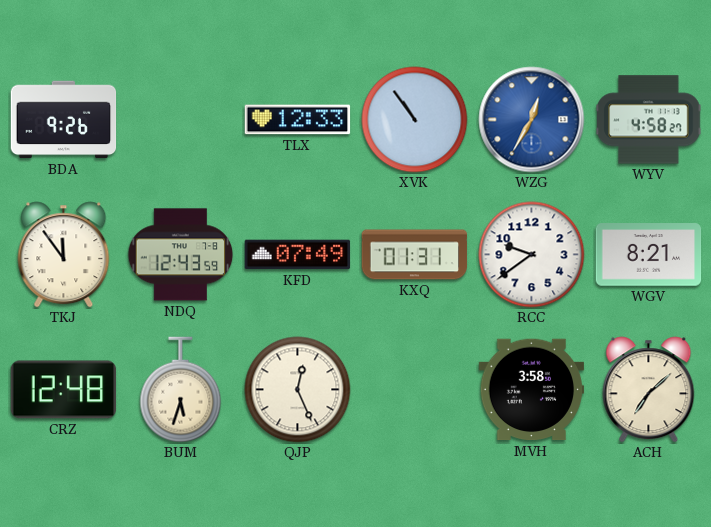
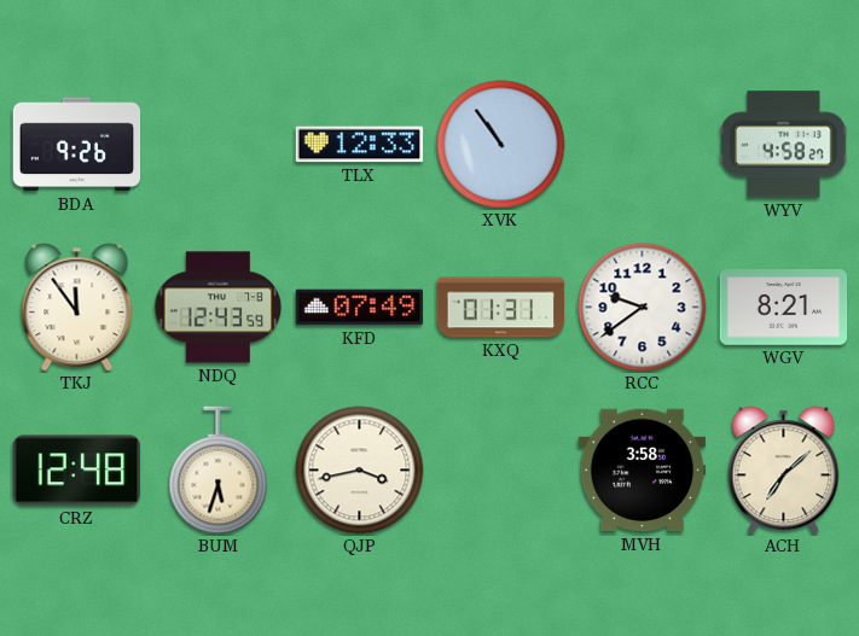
WZG: 12:35 -> none
QJP: 12:26 -> 3:43
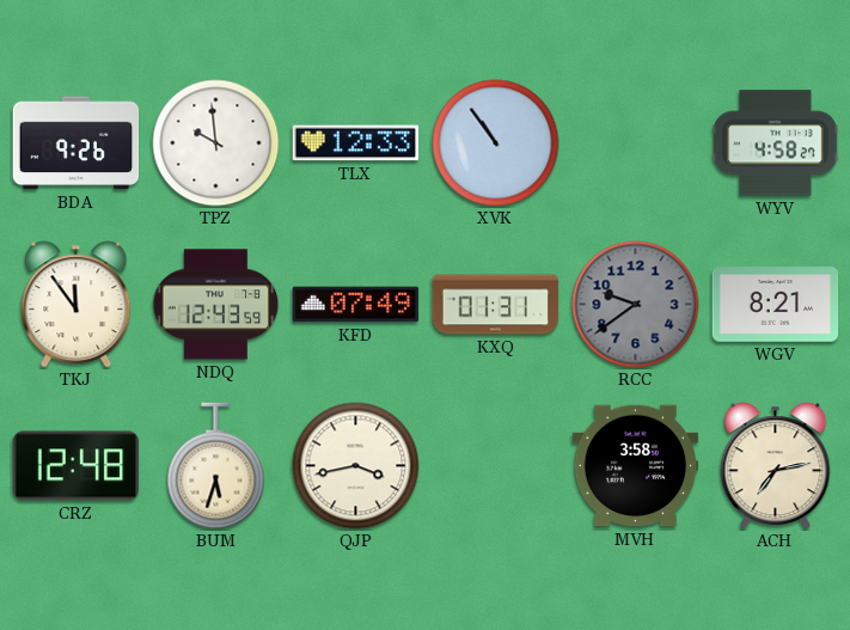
TPZ: none -> 9:59
RCC dial: white -> grey
ACH: 7:08 -> 7:13
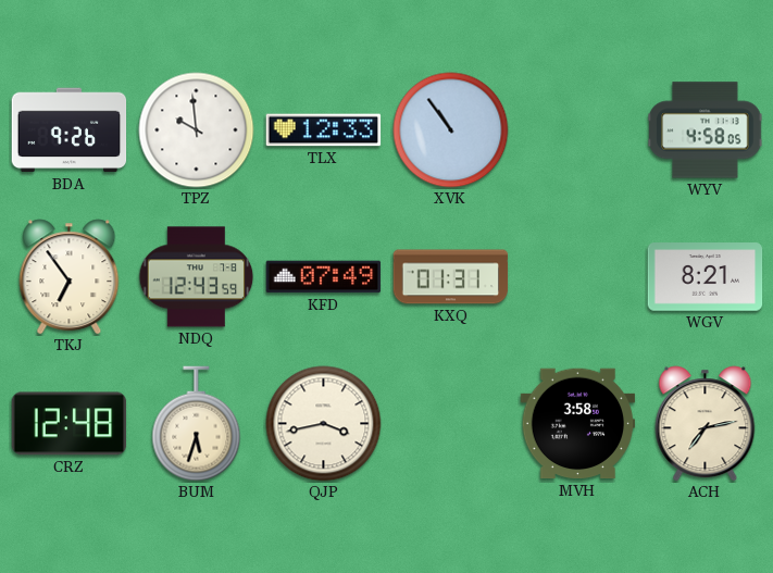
WYV: 4:58:27 -> 4:58:05
TKJ: 11:54 -> 6:54
RCC: 9:39 -> none
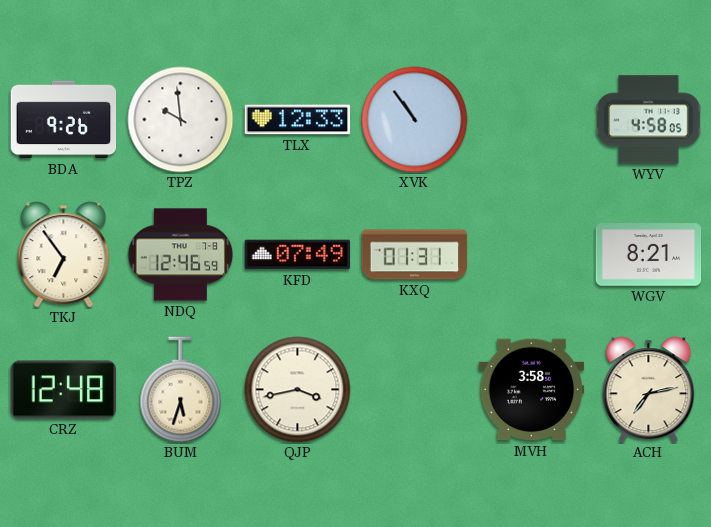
NDQ: 12:43 -> 12:46
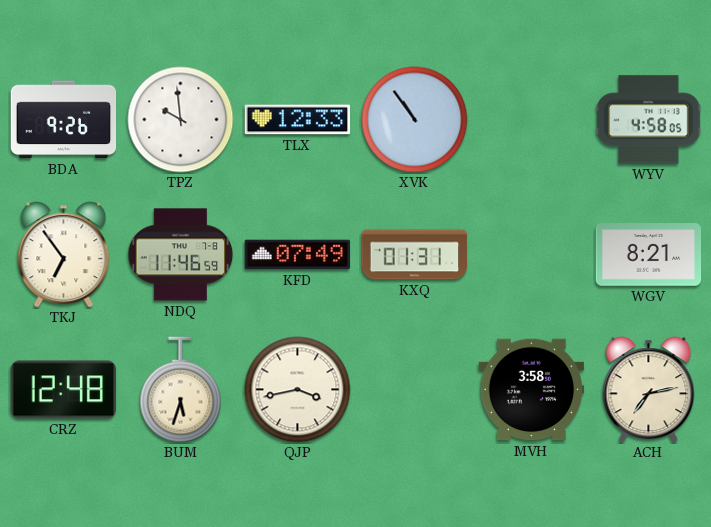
NDQ: 12:46 -> 11:46
